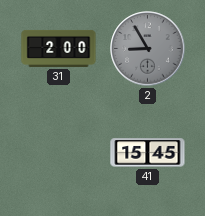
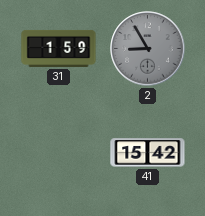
31: 2:00 -> 1:59
41: 15:45 -> 15:42
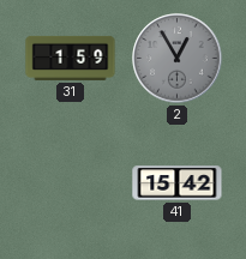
2: 8:55 -> 12:55
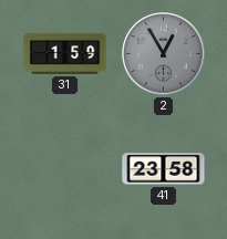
41: 15:42 -> 23:58
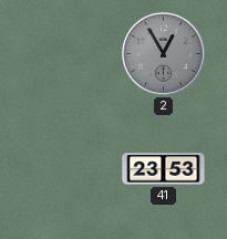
31: 1:59 -> none
41: 23:58 -> 23:53
